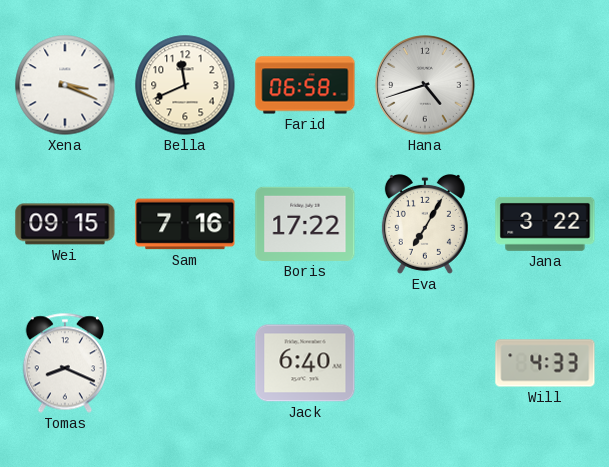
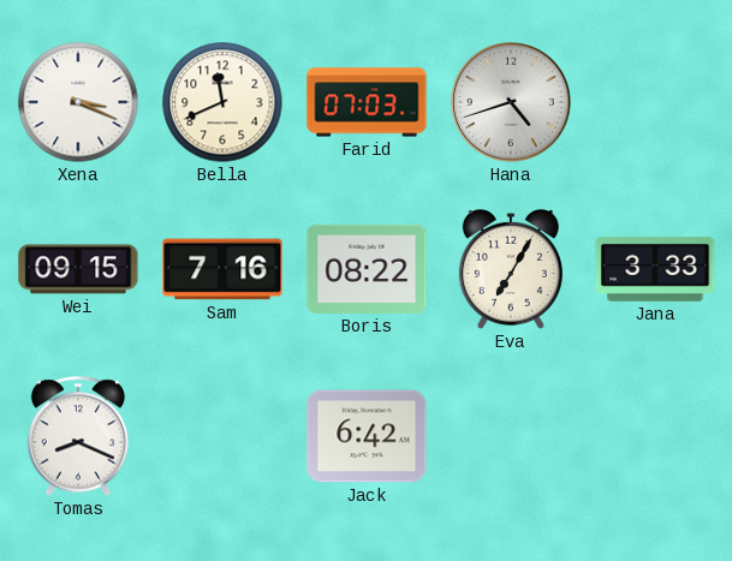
Farid: 06:58 -> 07:03
Boris: 17:22 -> 08:22
Jana: 3:22 -> 3:33
Jack: 6:40 -> 6:42
Will: 4:33 -> none
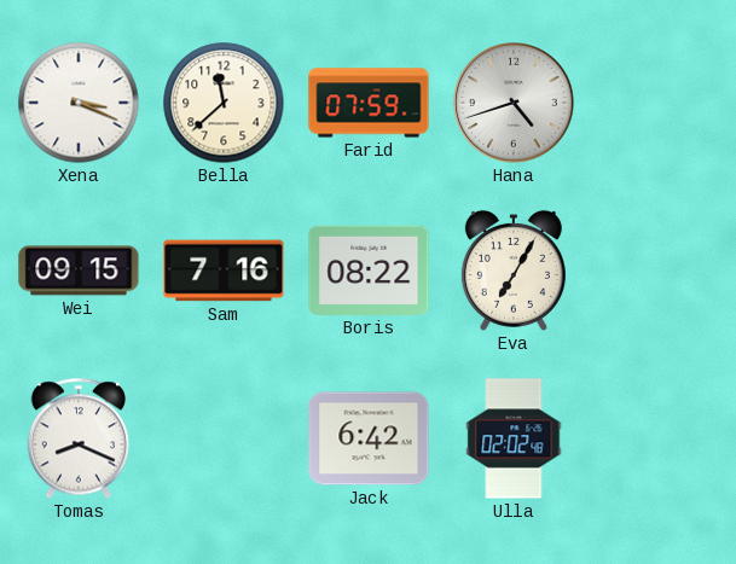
Bella: 11:41 -> 11:38
Farid: 07:03 -> 07:59
Jana: 3:33 -> none
Ulla: none -> 02:02
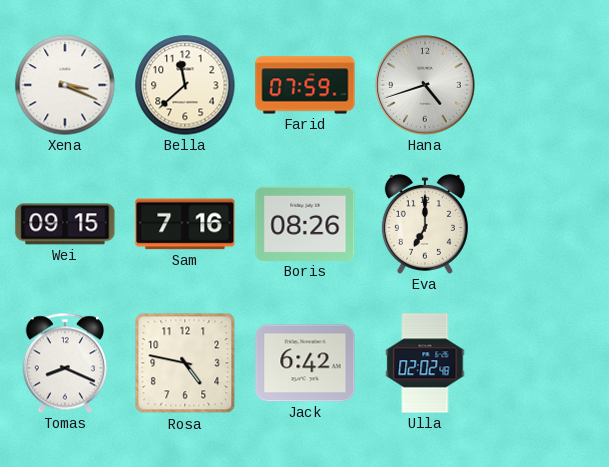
Boris: 08:22 -> 08:26
Eva: 7:05 -> 7:00
Rosa: none -> 4:47
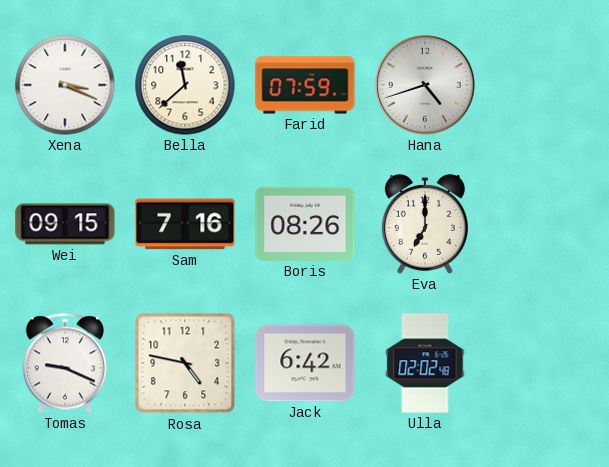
Tomas: 8:19 -> 9:19
